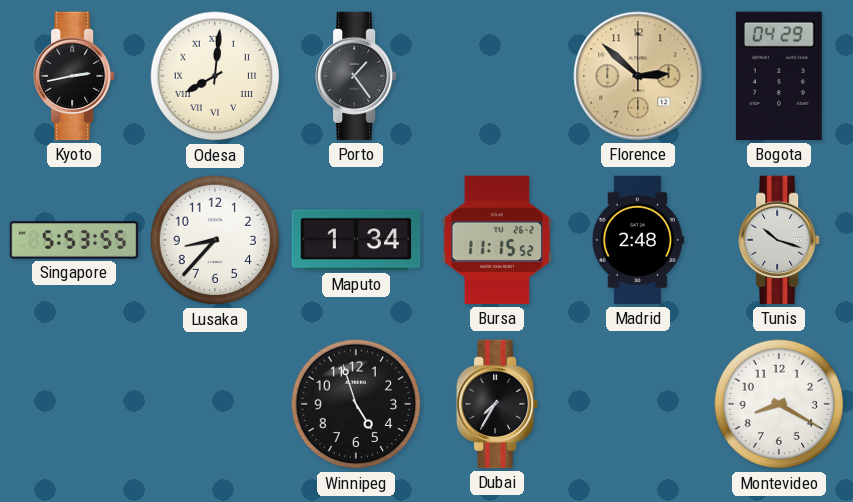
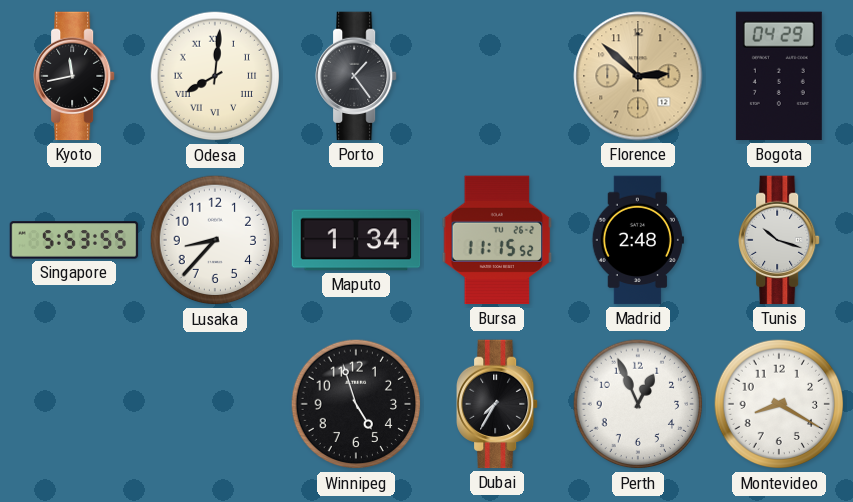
Kyoto: 2:43 -> 11:43
Perth: none -> 12:56
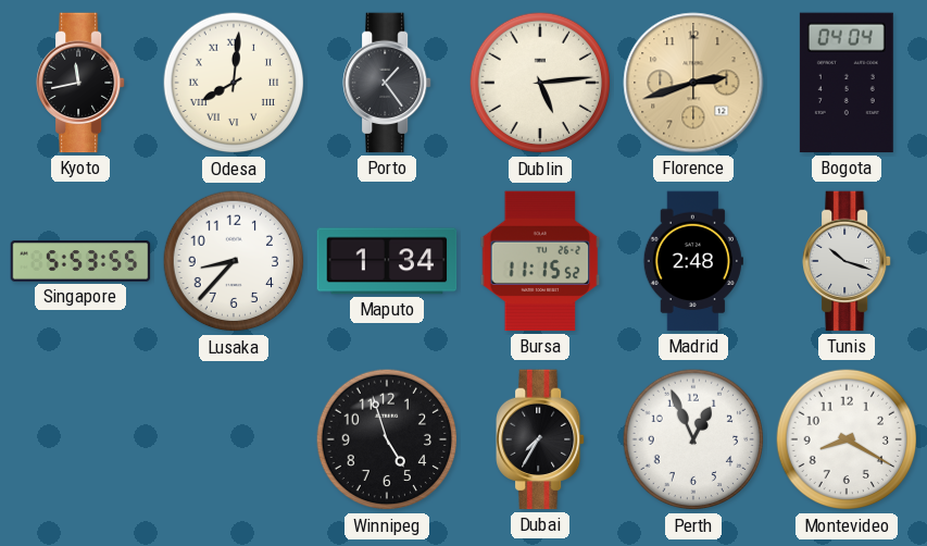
Dublin: none -> 5:14
Florence: 2:52 -> 2:42
Bogota: 04:29 -> 04:04
